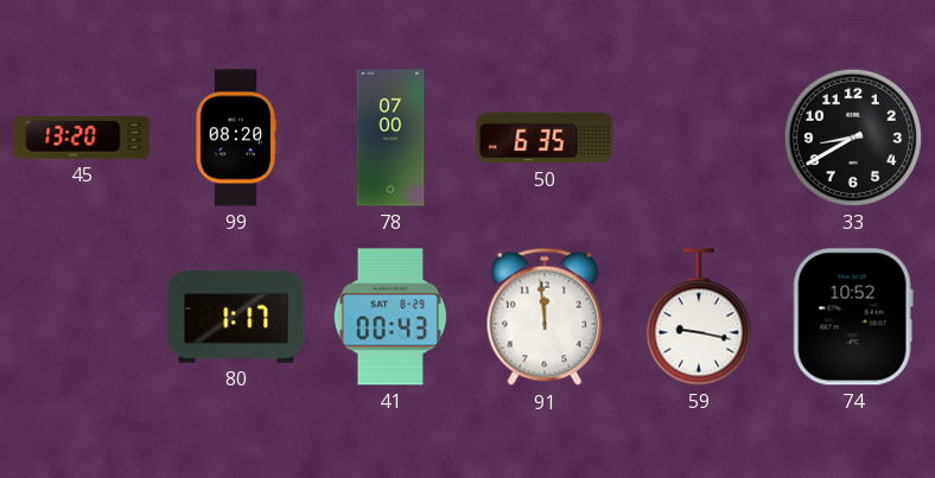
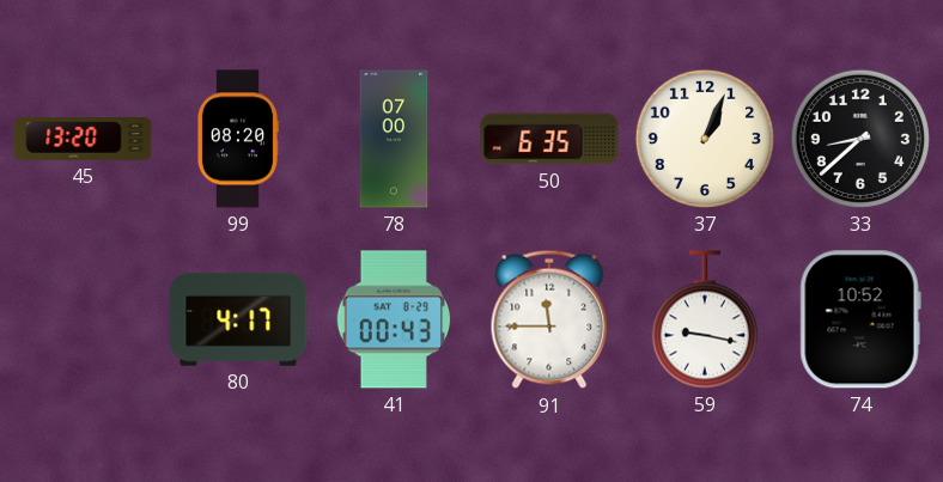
37: none -> 1:04
33: 8:40 -> 8:38
80: 1:17 -> 4:17
91: 11:59 -> 11:45
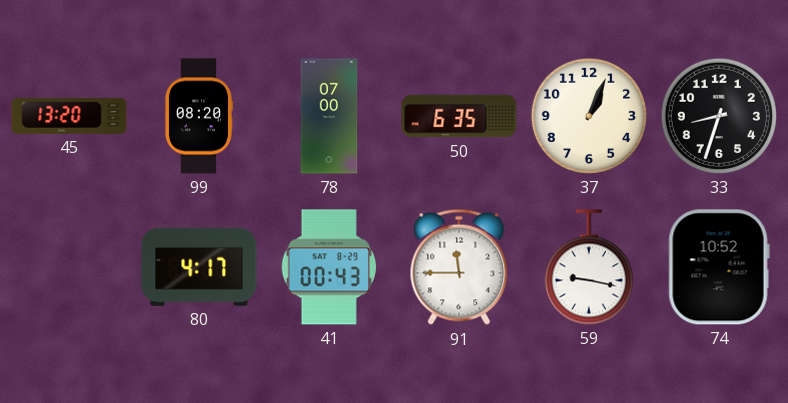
33: 8:38 -> 8:33
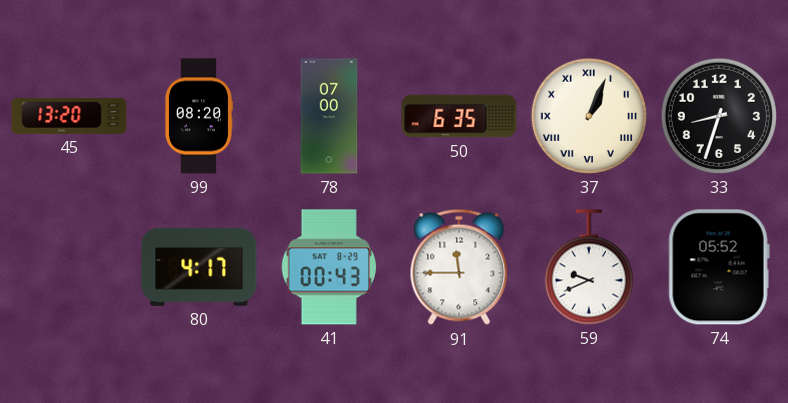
37 numerals: Arabic -> Roman
59: 9:17 -> 9:41
74: 10:52 -> 05:52
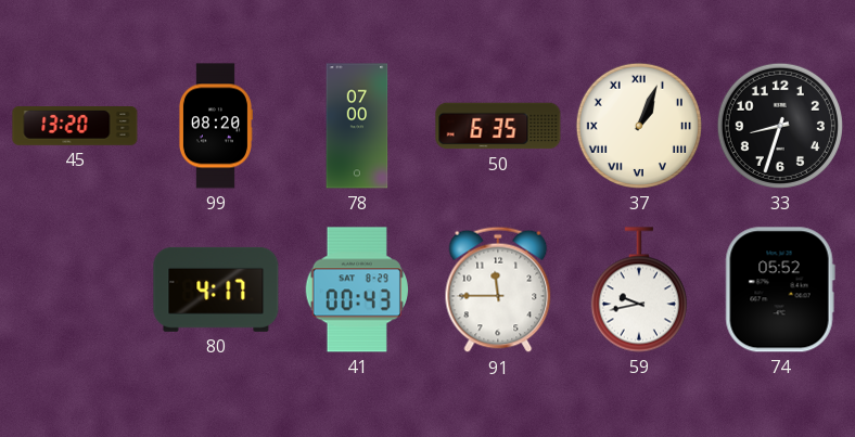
59: 9:41 -> 9:43
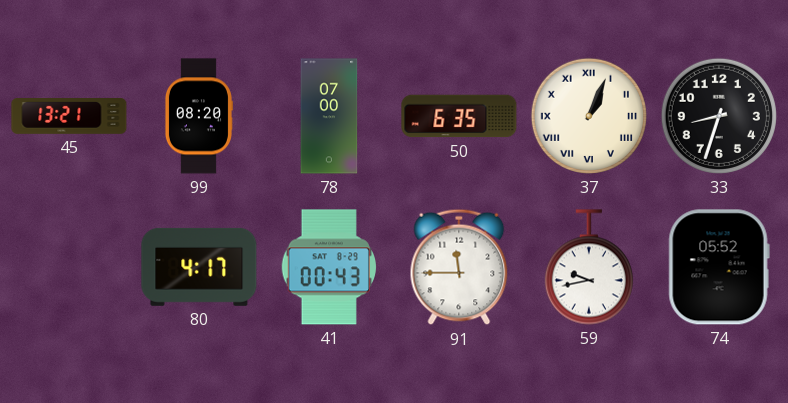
45: 13:20 -> 13:21
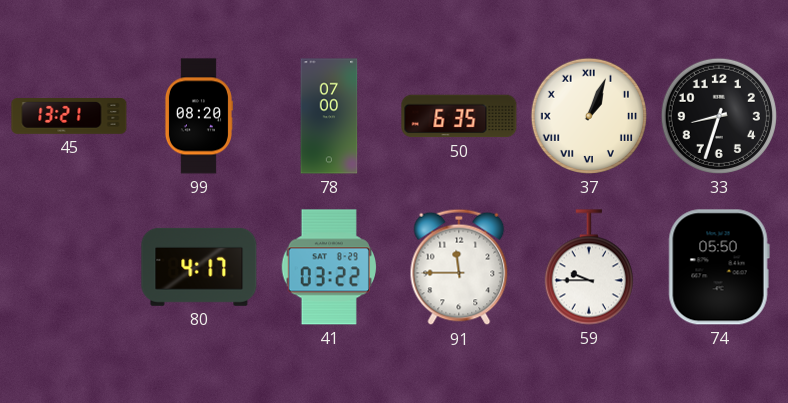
41: 00:43 -> 03:22
59: 9:43 -> 9:45
74: 05:52 -> 05:50
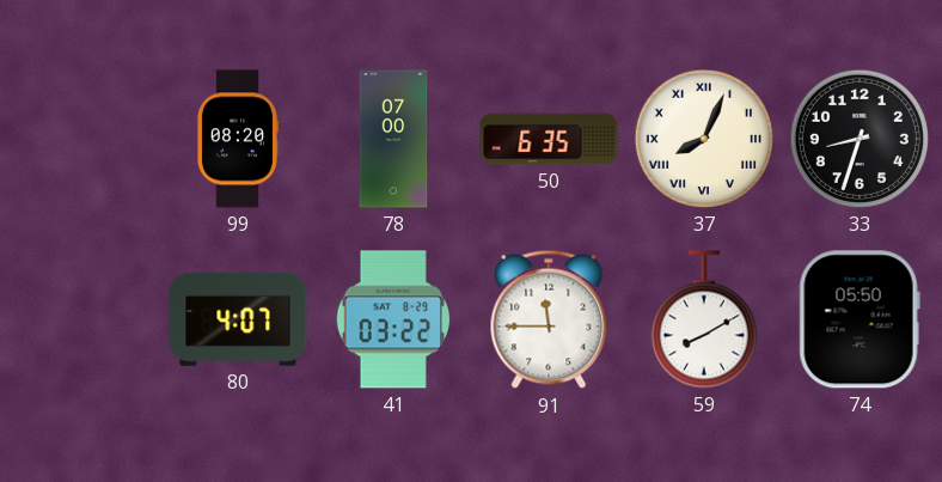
45: 13:21 -> none
37: 1:04 -> 8:04
80: 4:17 -> 4:07
59: 9:45 -> 8:10
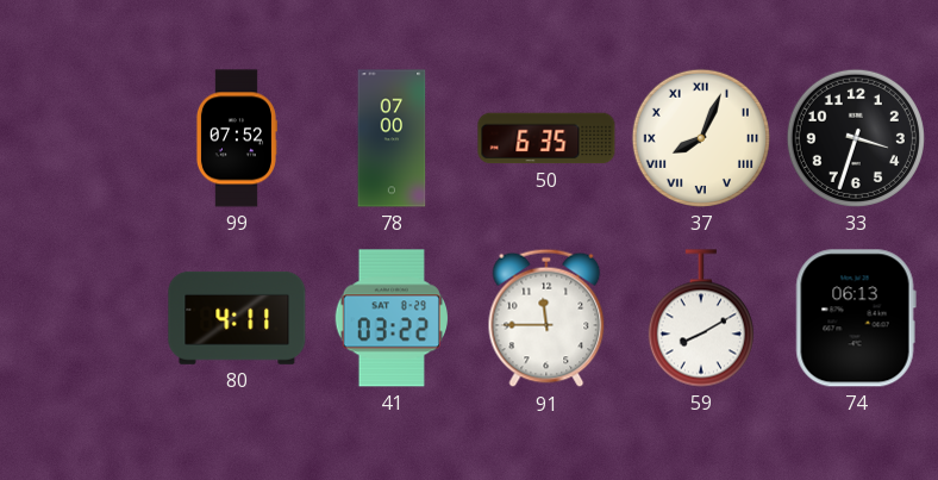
99: 08:20 -> 07:52
33: 8:33 -> 3:33
80: 4:07 -> 4:11
74: 05:50 -> 06:13
